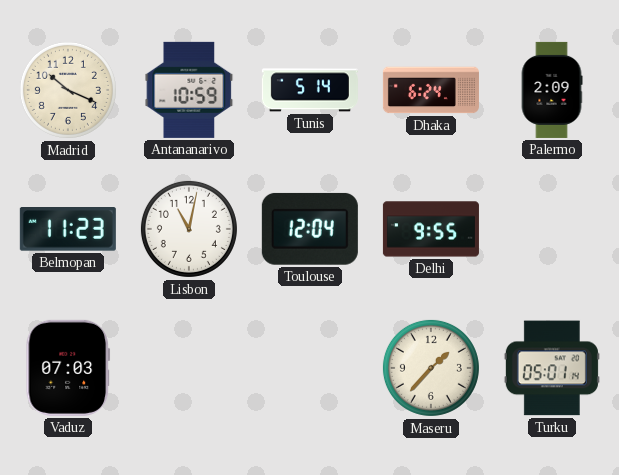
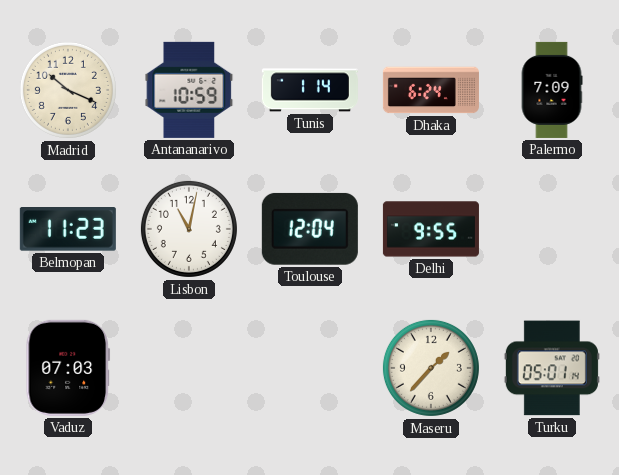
Tunis: 5:14 -> 1:14
Palermo: 2:09 -> 7:09
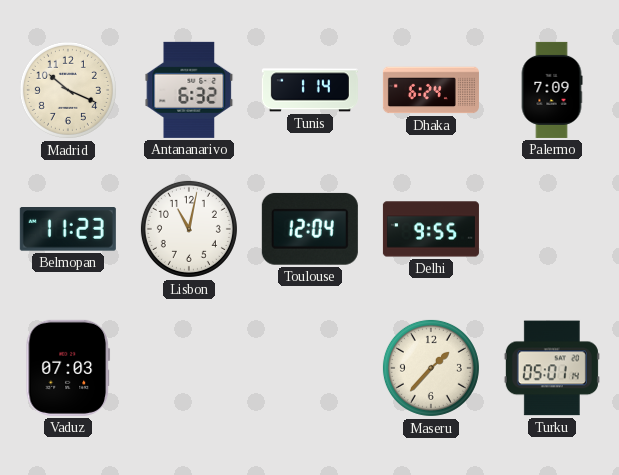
Antananarivo: 10:59 -> 6:32
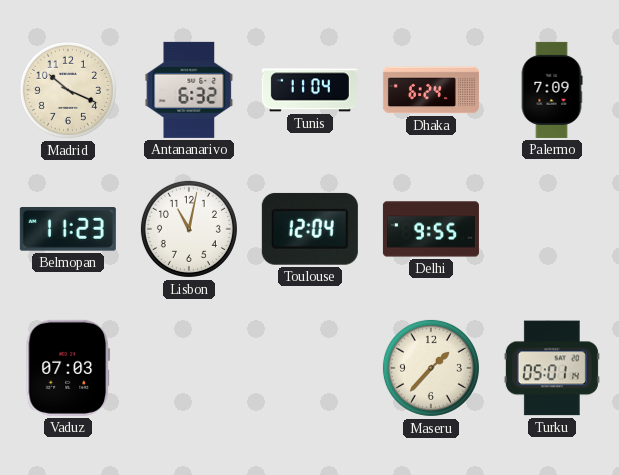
Tunis: 1:14 -> 11:04
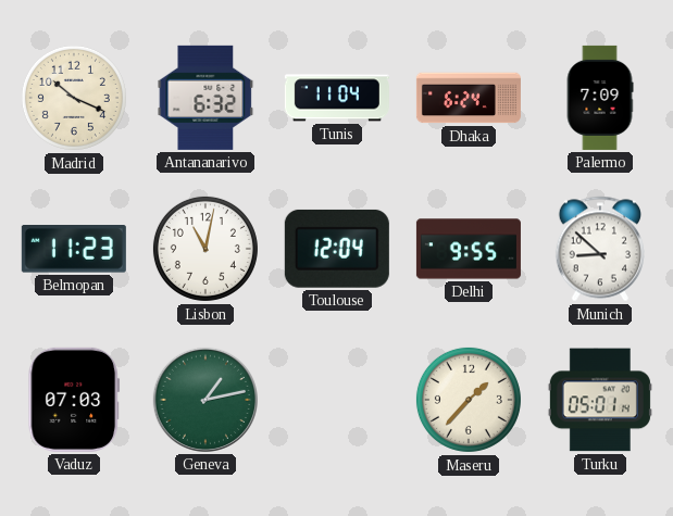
Munich: none -> 8:52
Geneva: none -> 1:13
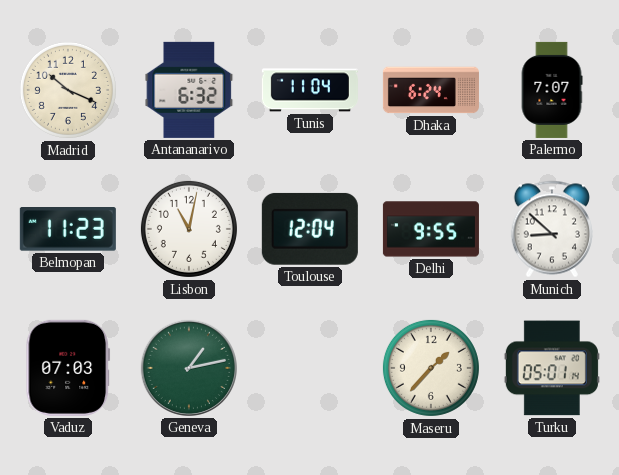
Palermo: 7:09 -> 7:07
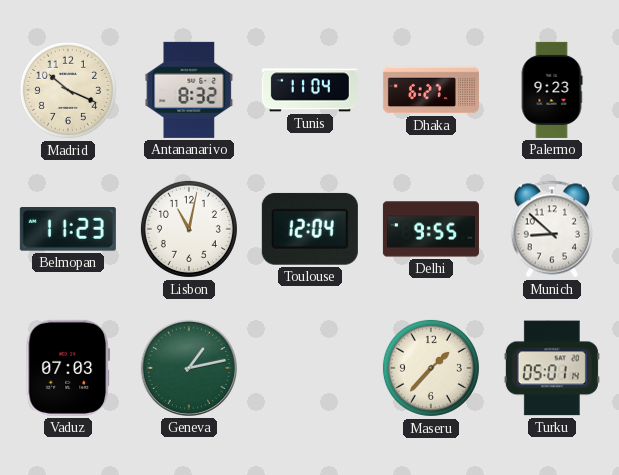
Antananarivo: 6:32 -> 8:32
Dhaka: 6:24 -> 6:27
Palermo: 7:07 -> 9:23
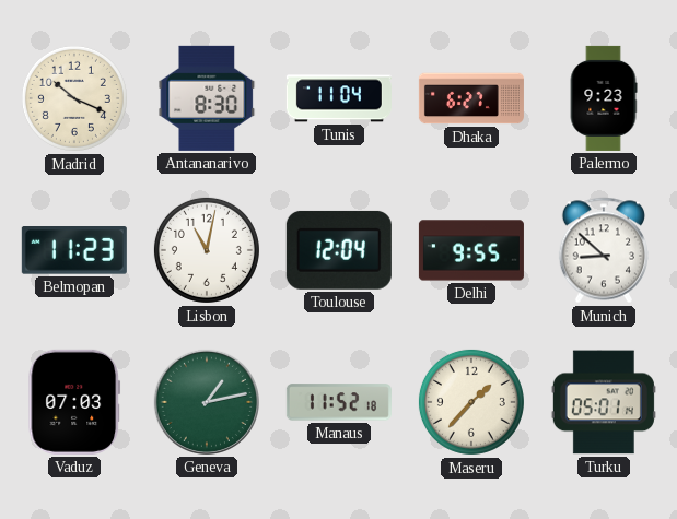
Antananarivo: 8:32 -> 8:30
Manaus: none -> 11:52
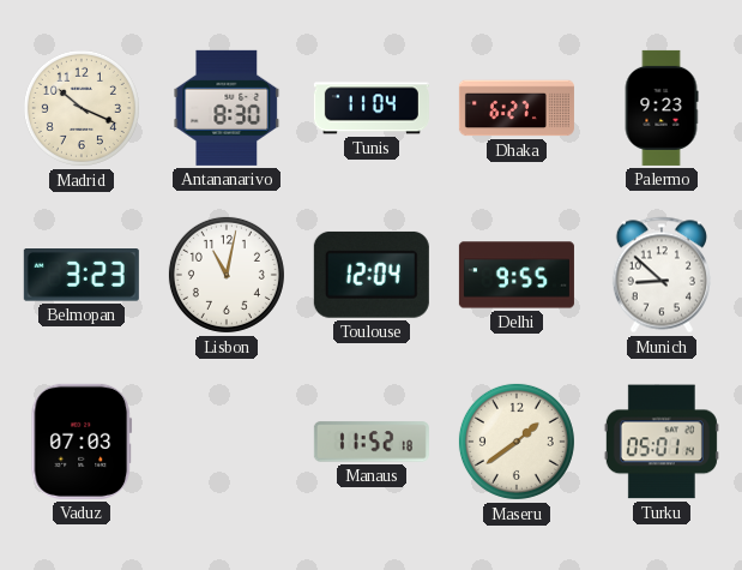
Belmopan: 11:23 -> 3:23
Geneva: 1:13 -> none
Maseru: 1:37 -> 1:39
